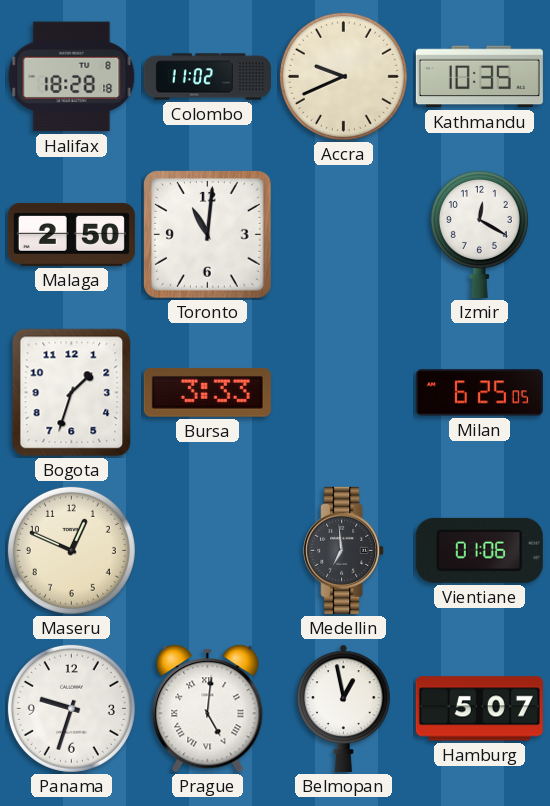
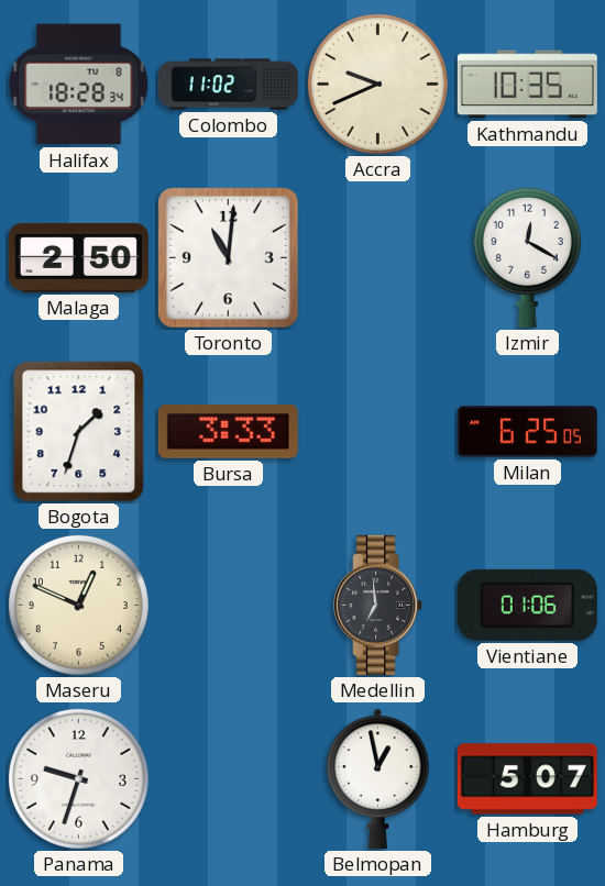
Halifax: 18:28:18 -> 18:28:34
Prague: 5:01 -> none
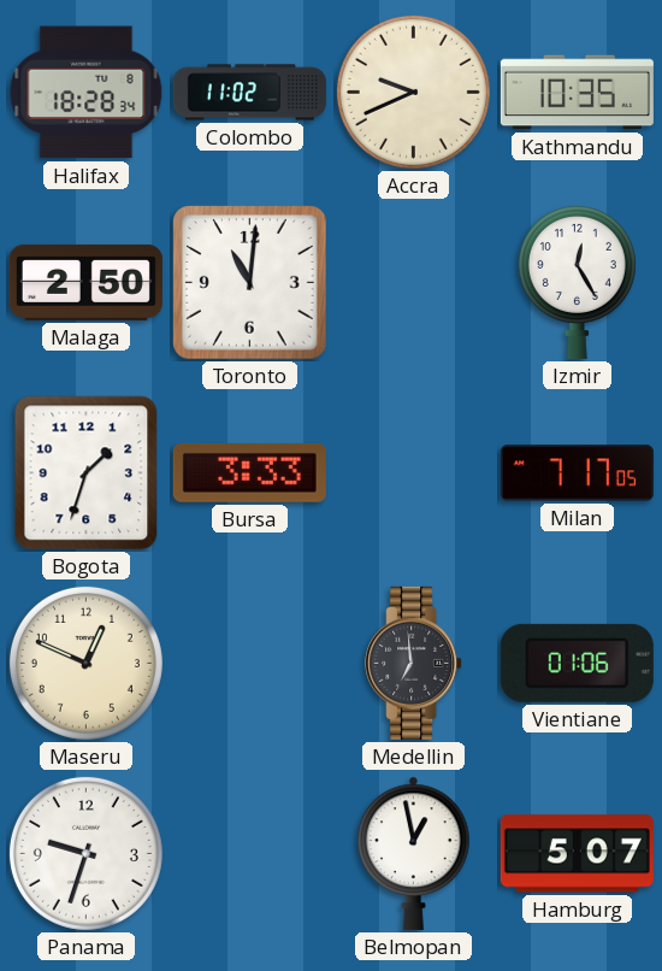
Izmir: 12:20 -> 12:25
Milan: 6:25 -> 7:17
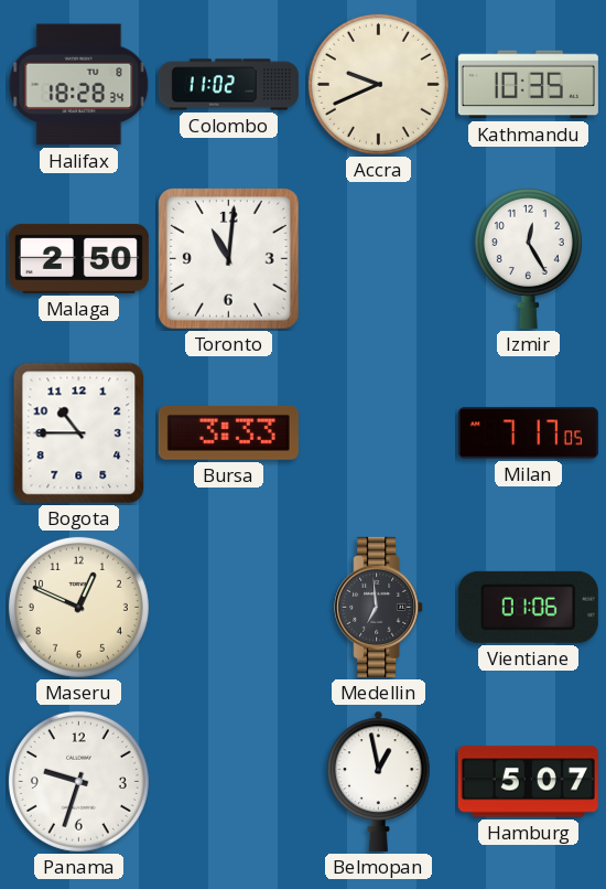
Bogota: 1:33 -> 10:45
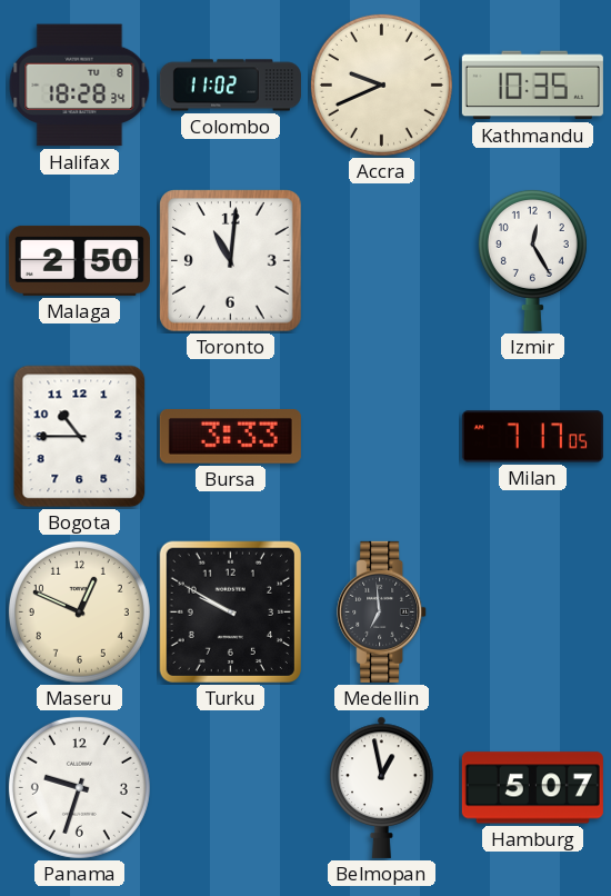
Turku: none -> 9:50
Vientiane: 01:06 -> none
